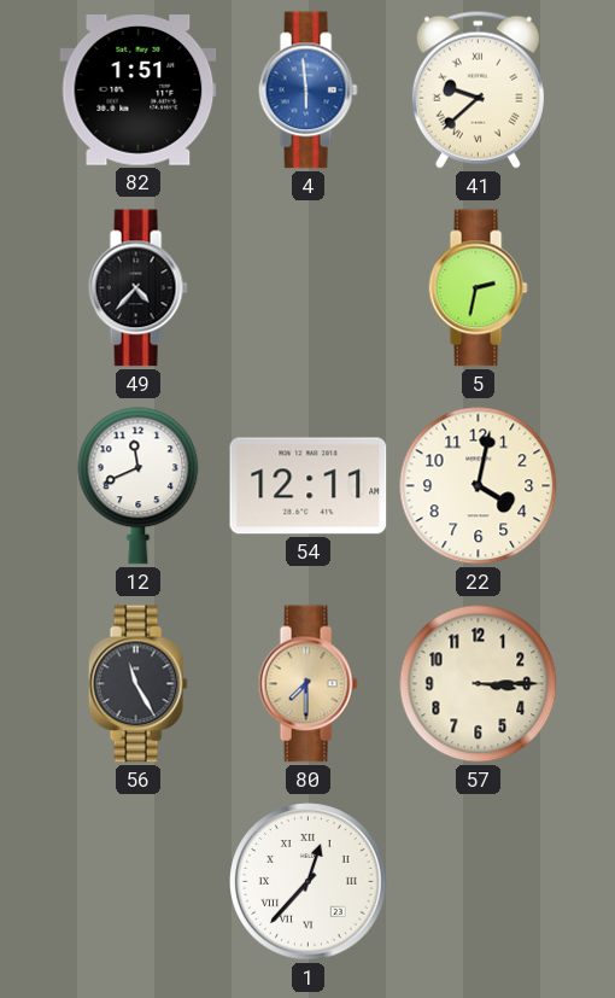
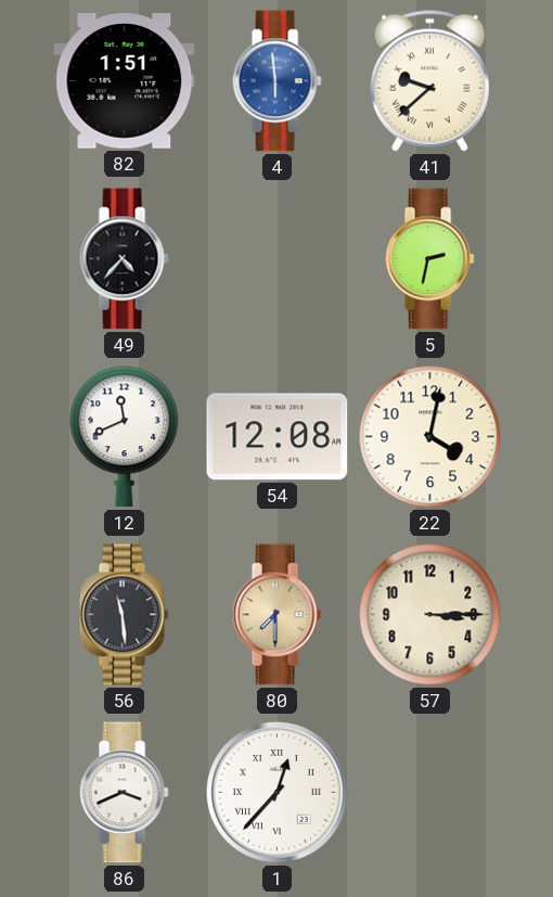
54: 12:11 -> 12:08
56: 11:25 -> 11:29
86: none -> 3:41
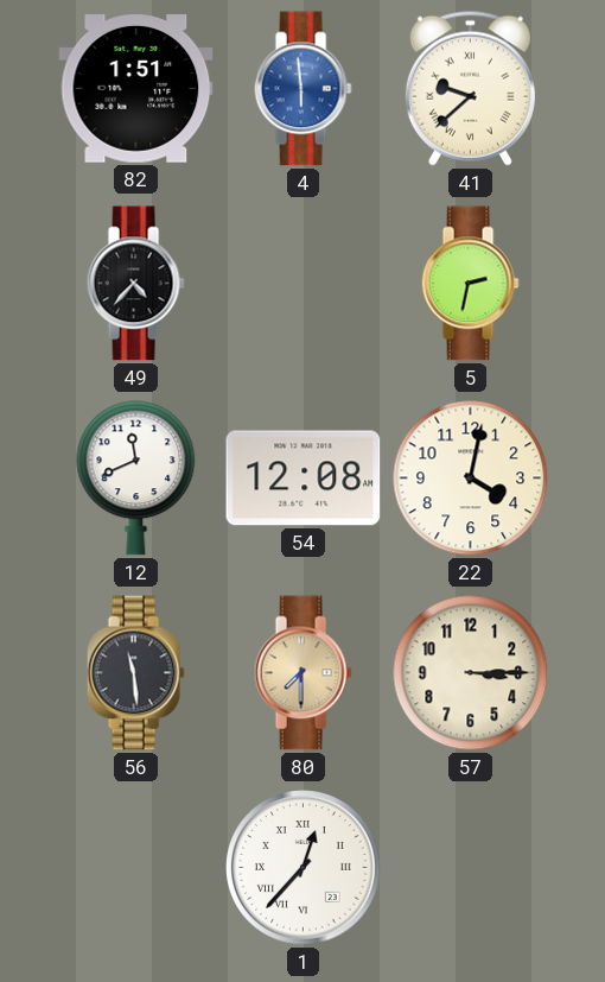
86: 3:41 -> none
